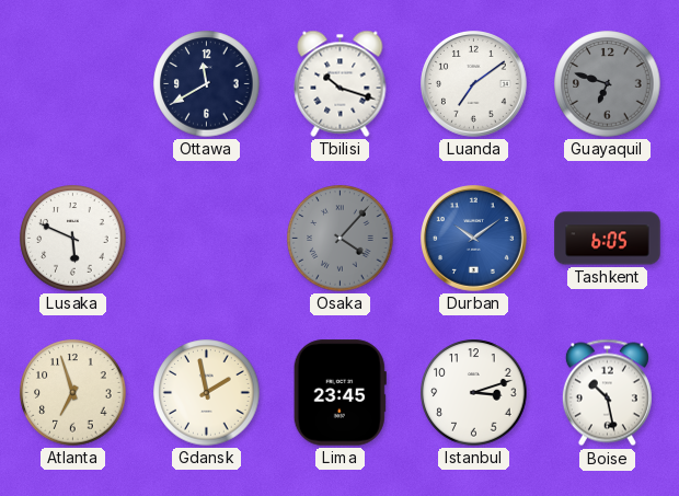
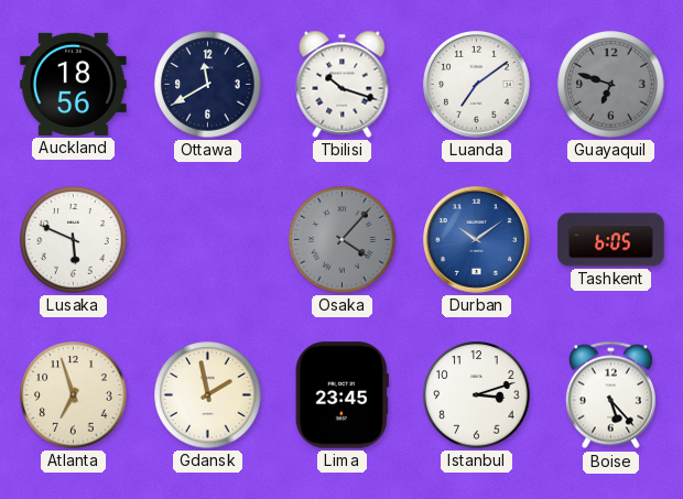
Auckland: none -> 18:56
Boise: 10:28 -> 5:23
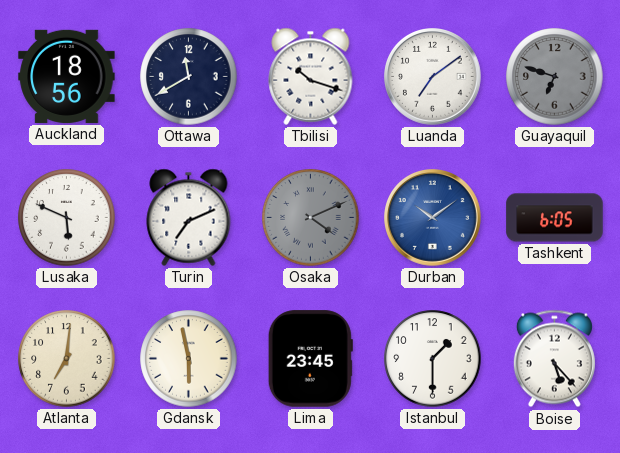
Turin: none -> 7:11
Osaka: 4:07 -> 4:11
Atlanta: 6:57 -> 7:01
Gdansk: 1:58 -> 5:58
Istanbul: 3:12 -> 1:30
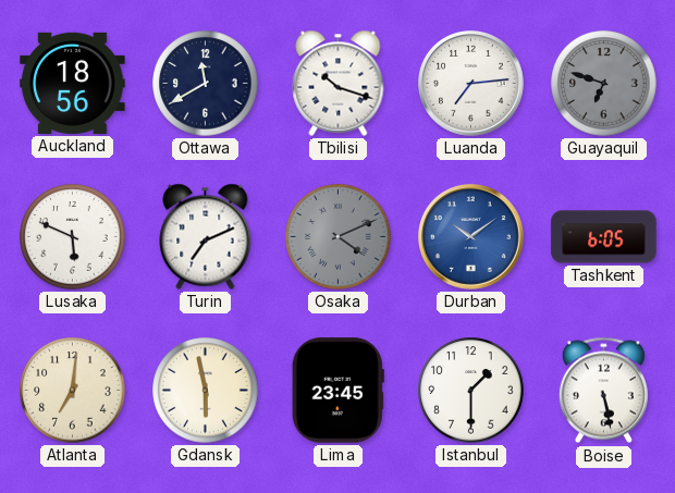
Luanda: 7:09 -> 7:14
Boise: 5:23 -> 5:28
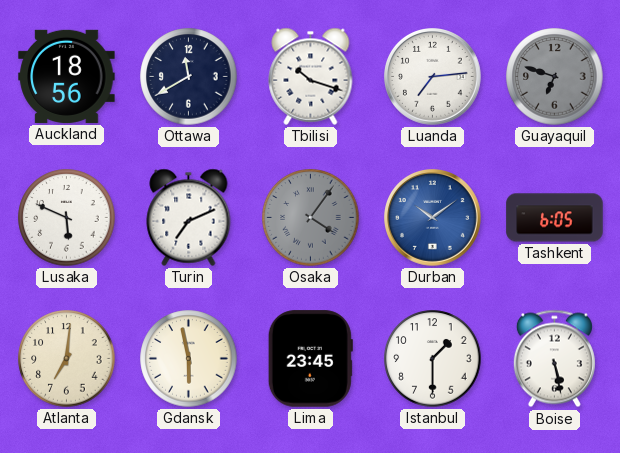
Osaka: 4:11 -> 4:06
